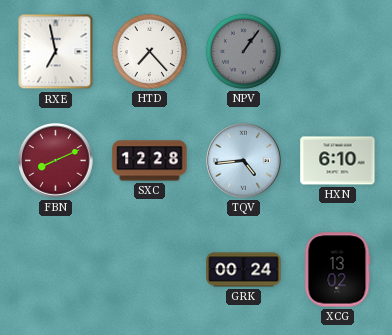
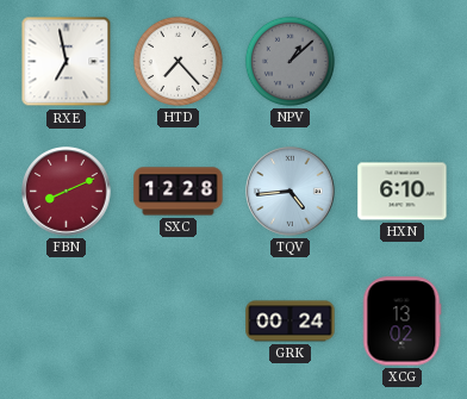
NPV: 1:06 -> 1:08
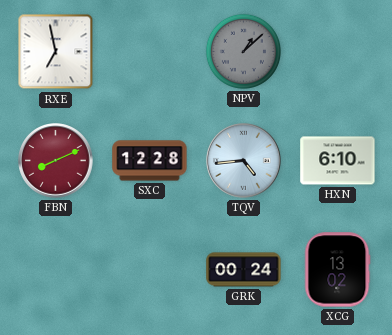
HTD: 7:23 -> none
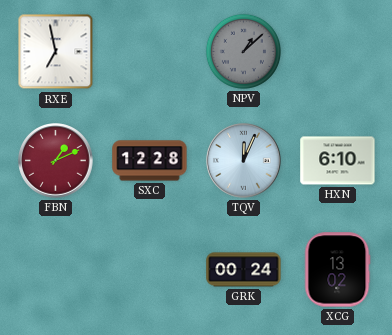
FBN: 8:11 -> 1:11
TQV: 4:44 -> 12:04
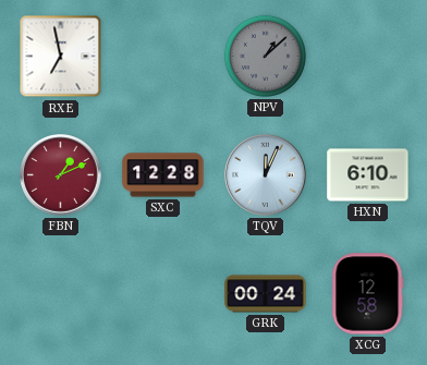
XCG: 13:02 -> 12:58
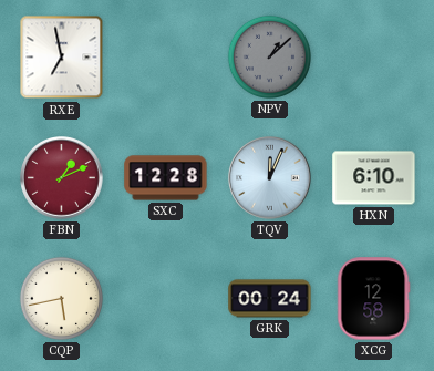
CQP: none -> 5:43
